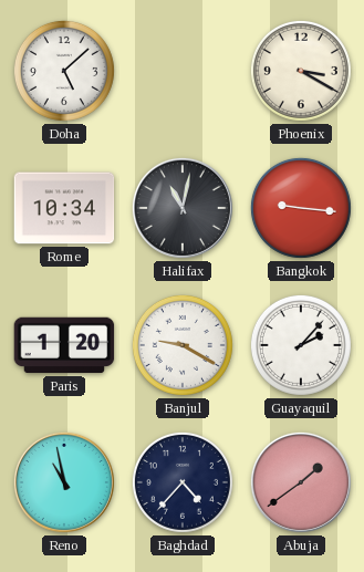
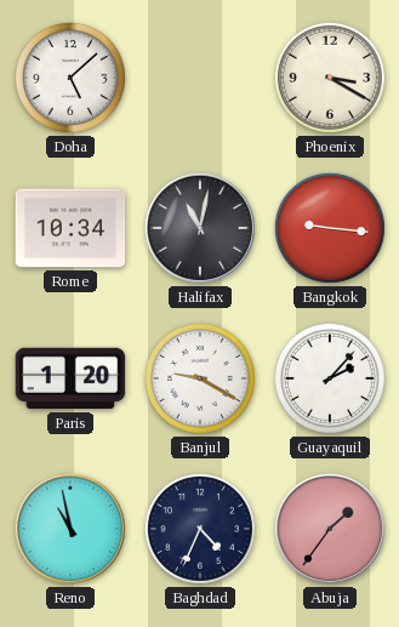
Baghdad: 4:37 -> 4:34
Abuja: 1:39 -> 1:36
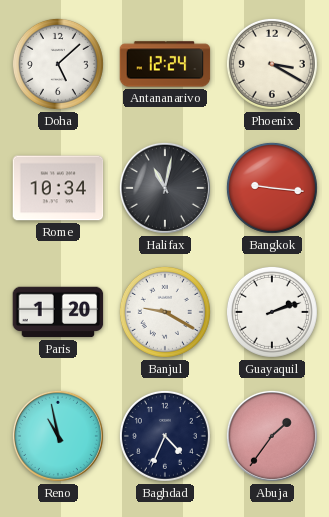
Antananarivo: none -> 12:24
Guayaquil: 2:07 -> 2:12
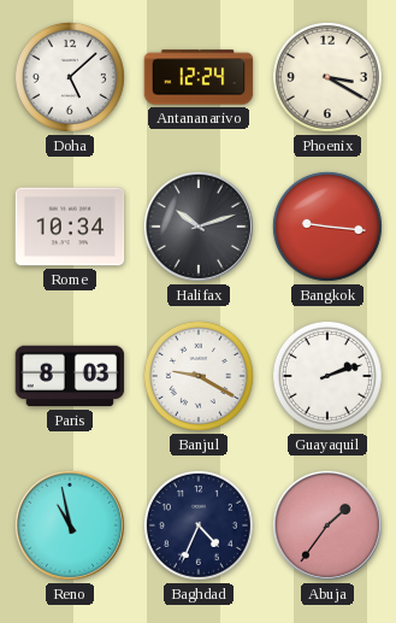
Halifax: 11:02 -> 10:12
Paris: 1:20 -> 8:03
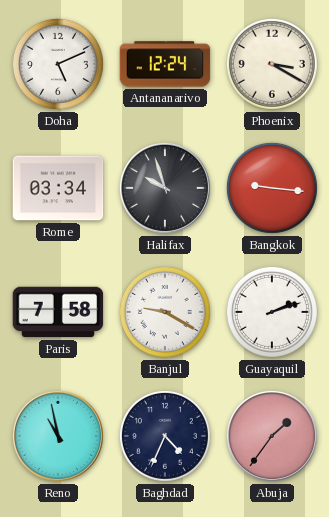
Doha: 5:08 -> 5:11
Rome: 10:34 -> 03:34
Halifax: 10:12 -> 9:57
Paris: 8:03 -> 7:58
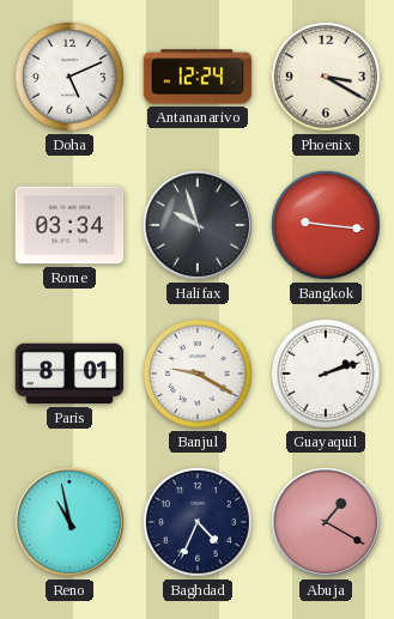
Paris: 7:58 -> 8:01
Abuja: 1:36 -> 1:20
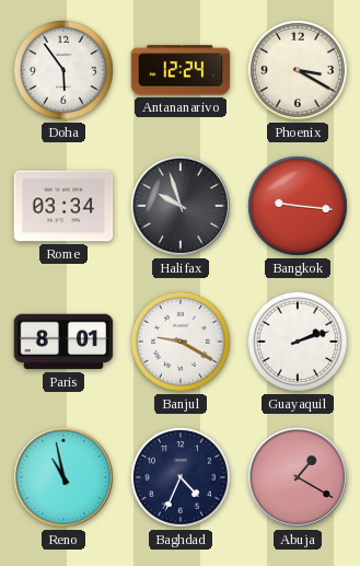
Doha: 5:11 -> 5:54
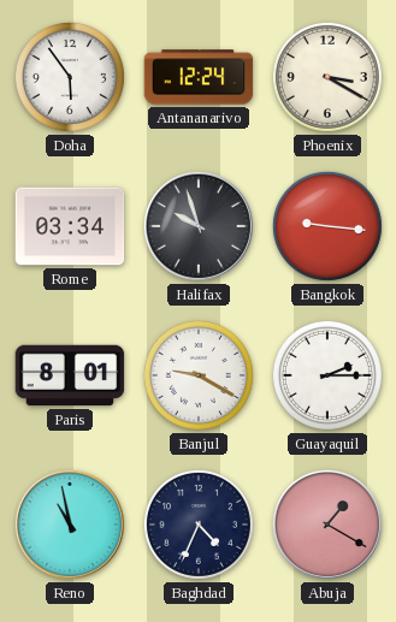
Guayaquil: 2:12 -> 2:15
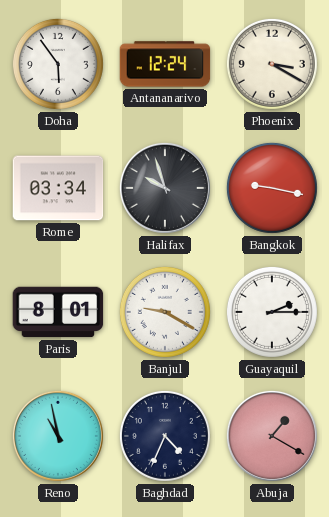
Bangkok: 9:16 -> 9:17
